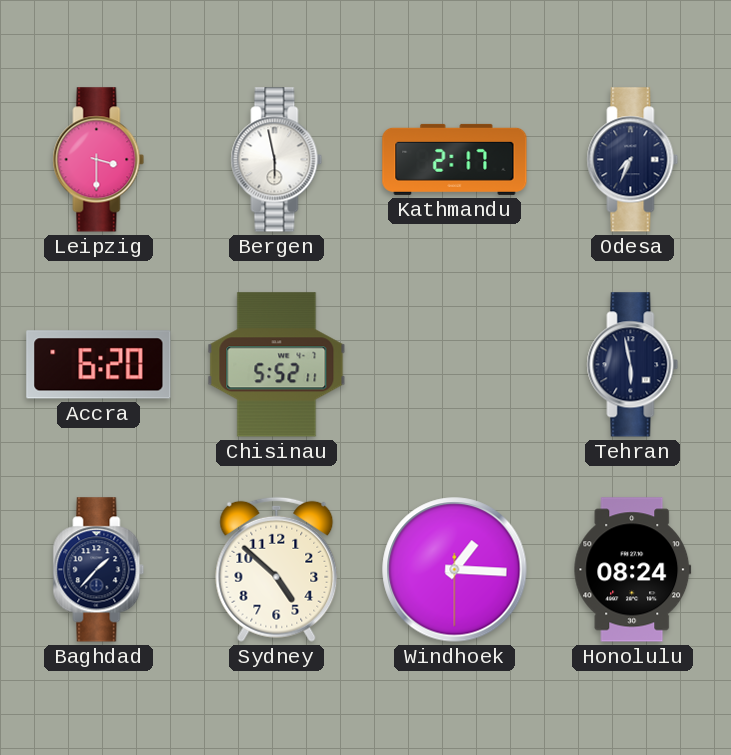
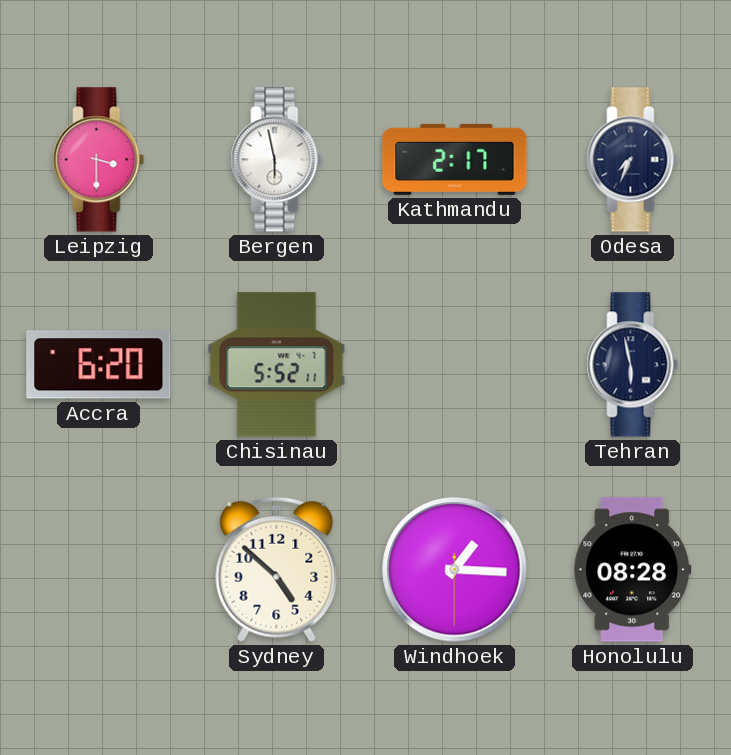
Baghdad: 1:37 -> none
Honolulu: 08:24 -> 08:28
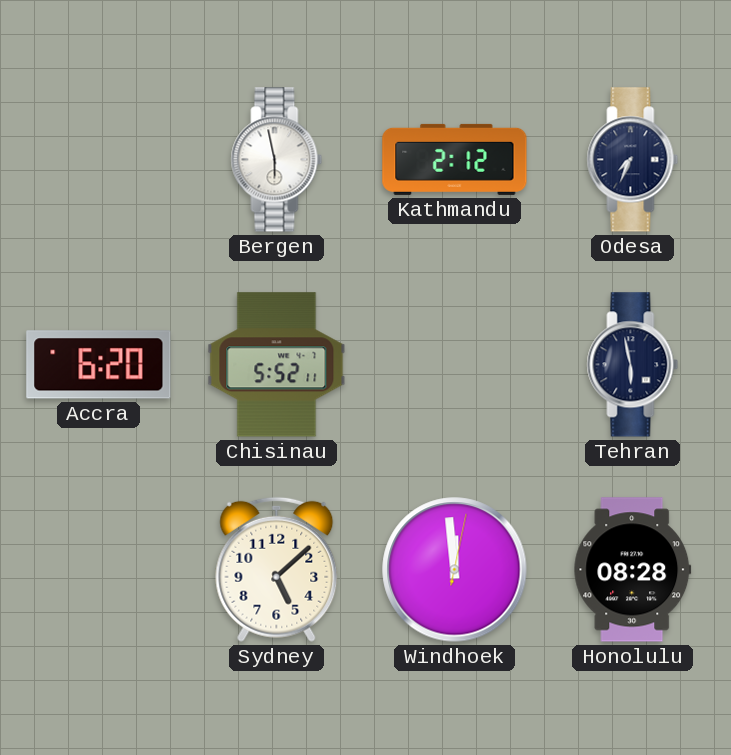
Leipzig: 3:30 -> none
Kathmandu: 2:17 -> 2:12
Sydney: 4:52 -> 5:08
Windhoek: 1:15 -> 11:59
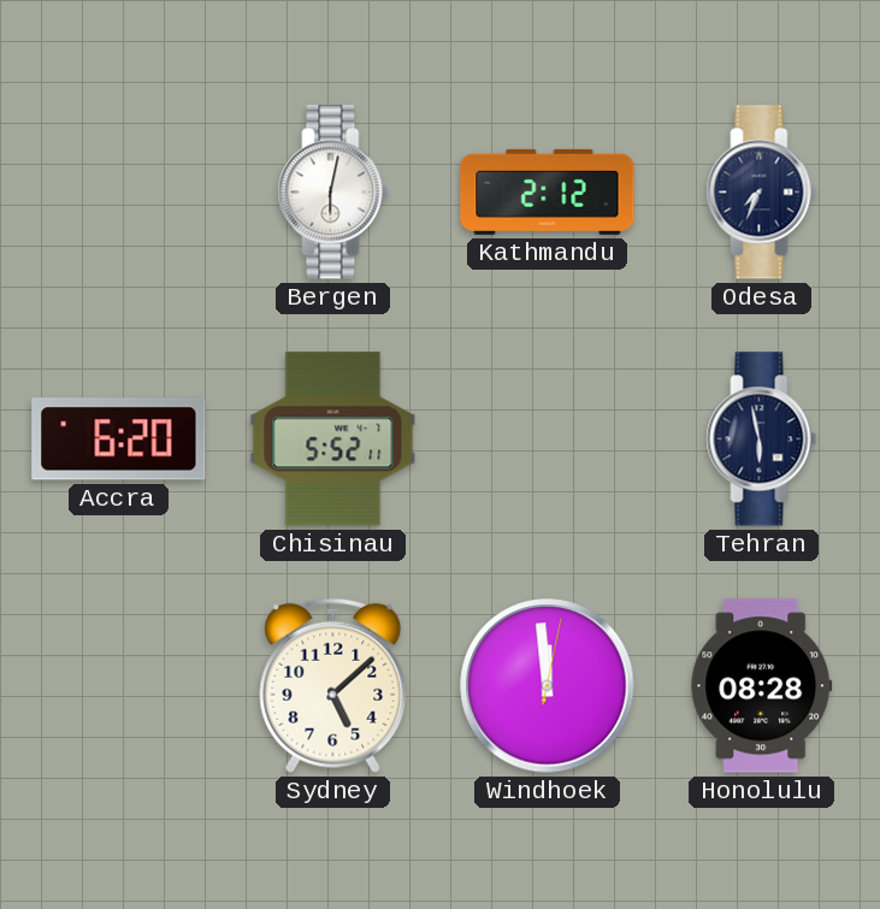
Bergen: 5:58 -> 6:02
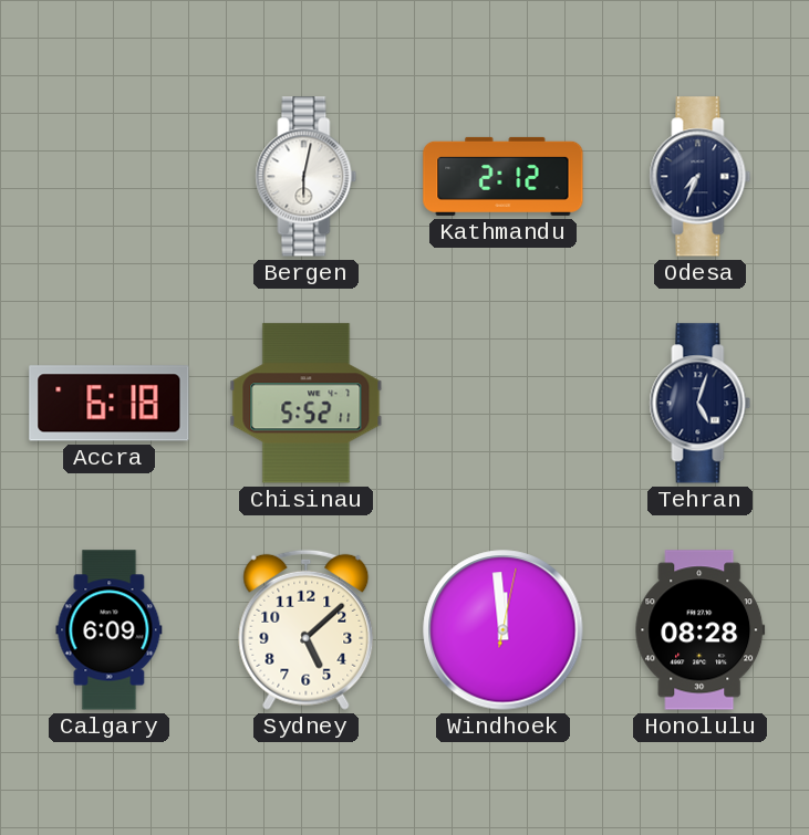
Accra: 6:20 -> 6:18
Tehran: 5:58 -> 5:03
Calgary: none -> 6:09
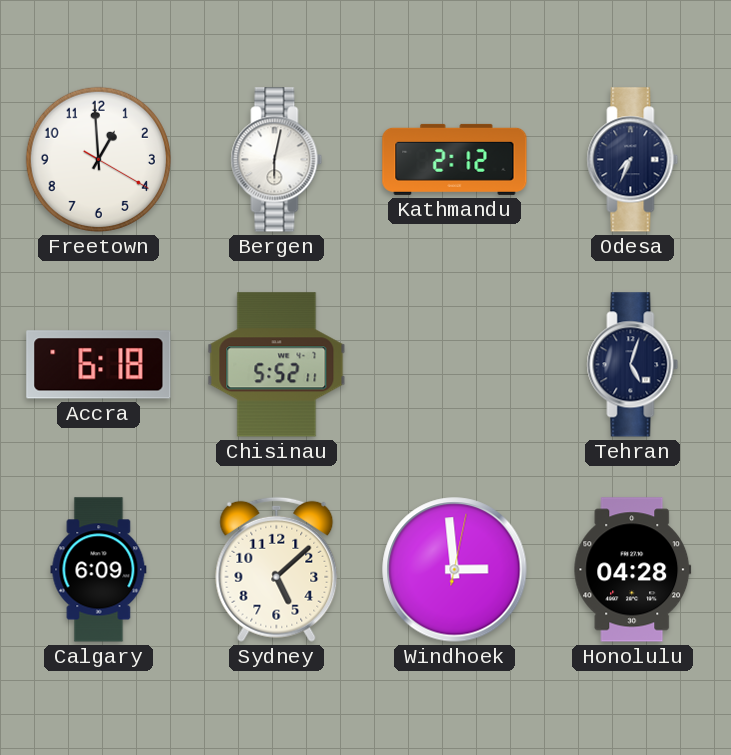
Freetown: none -> 12:59
Windhoek: 11:59 -> 2:59
Honolulu: 08:28 -> 04:28
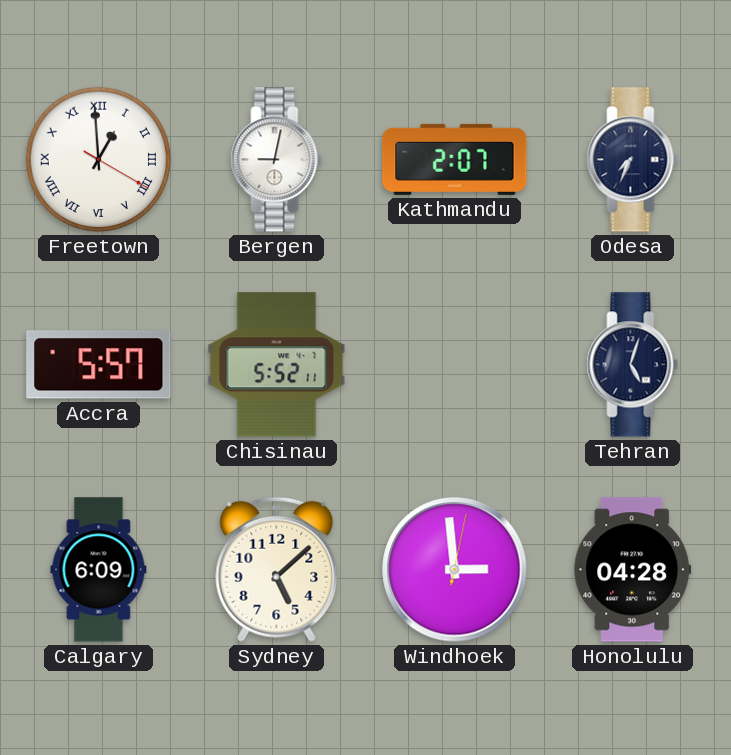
Freetown numerals: Arabic -> Roman
Bergen: 6:02 -> 9:02
Kathmandu: 2:12 -> 2:07
Accra: 6:18 -> 5:57
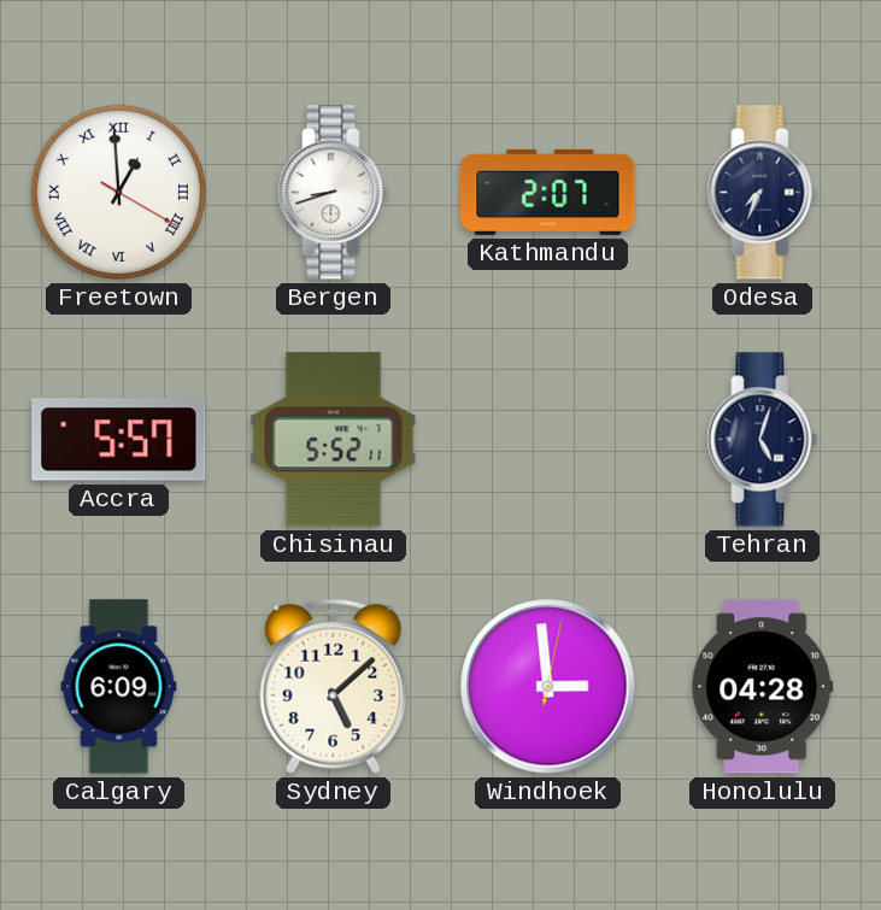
Bergen: 9:02 -> 8:42
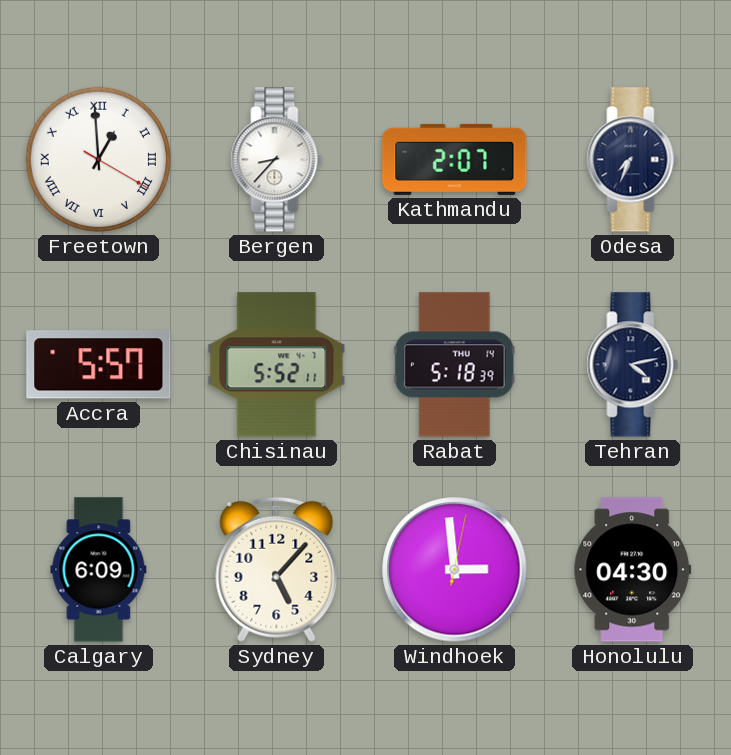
Bergen: 8:42 -> 8:37
Rabat: none -> 5:18
Tehran: 5:03 -> 4:13
Sydney: 5:08 -> 5:07
Honolulu: 04:28 -> 04:30
